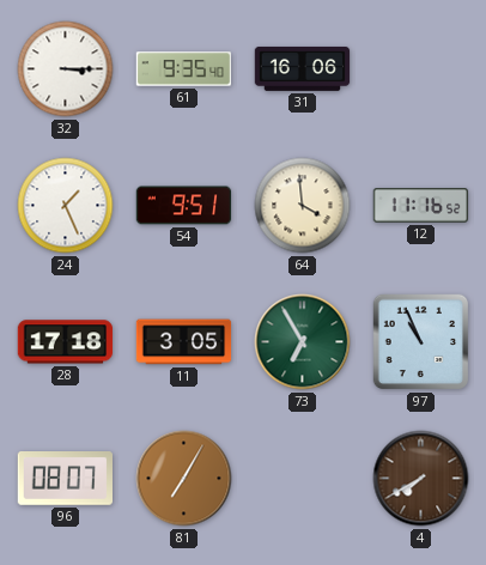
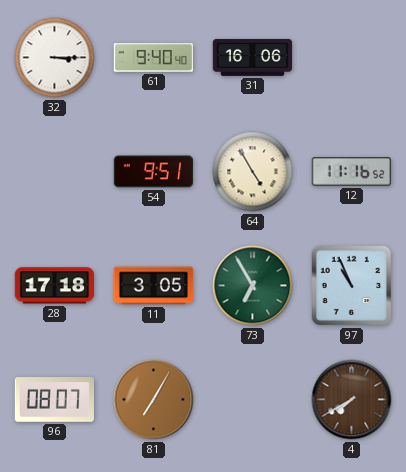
61: 9:35 -> 9:40
24: 1:26 -> none
64: 3:59 -> 4:55
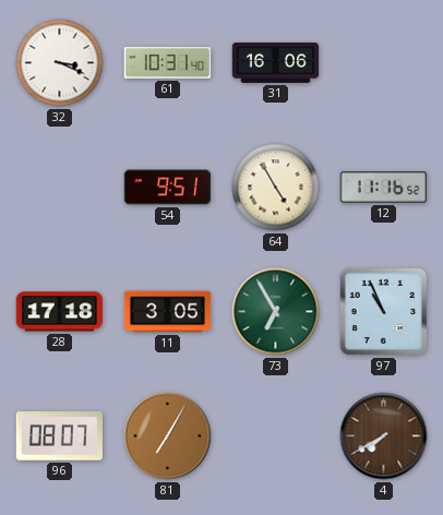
32: 3:15 -> 3:19
61: 9:40 -> 10:31
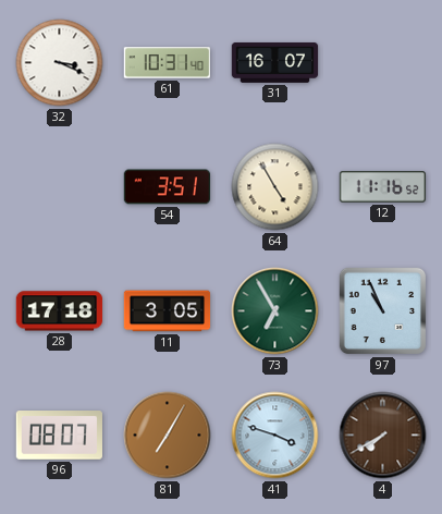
31: 16:06 -> 16:07
54: 9:51 -> 3:51
41: none -> 3:48
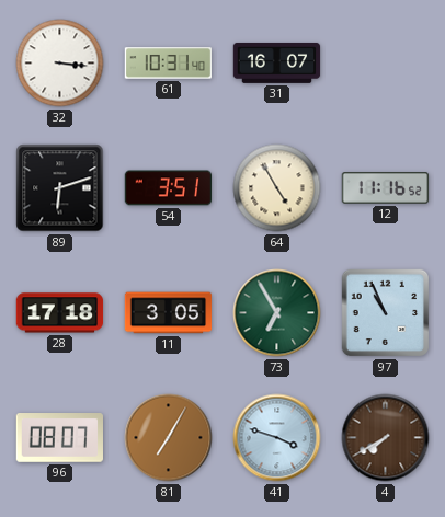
32: 3:19 -> 3:16
89: none -> 6:12
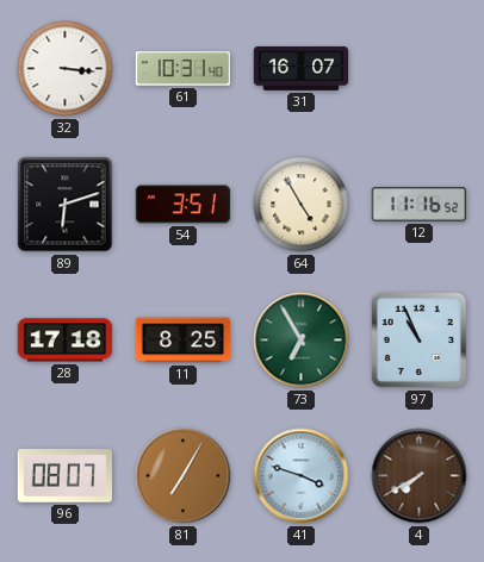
11: 3:05 -> 8:25
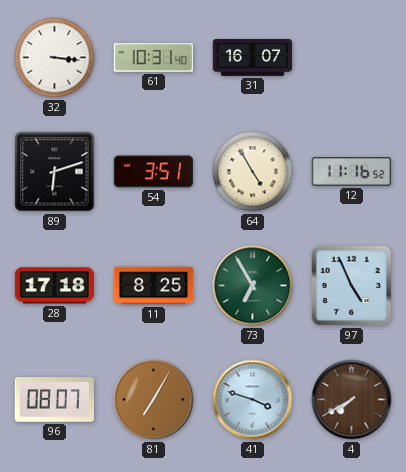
97: 10:56 -> 4:56
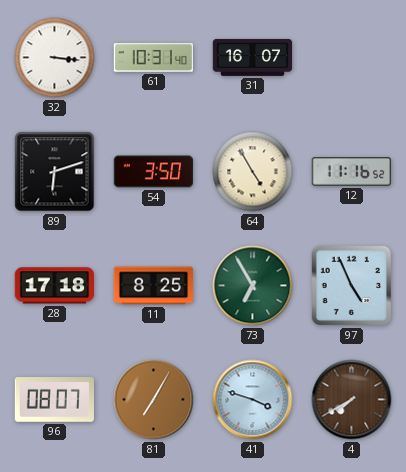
54: 3:51 -> 3:50
